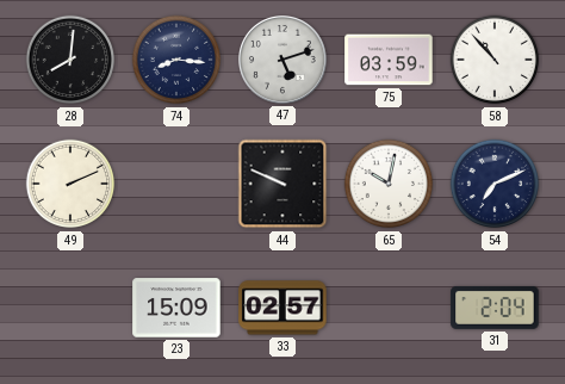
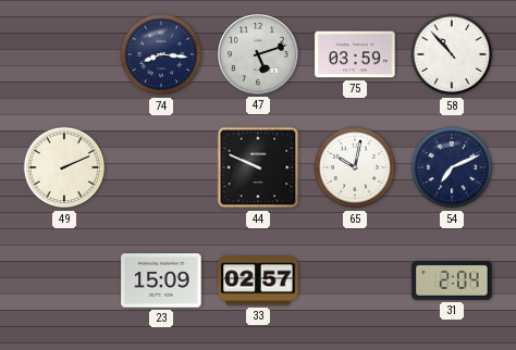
28: 8:01 -> none
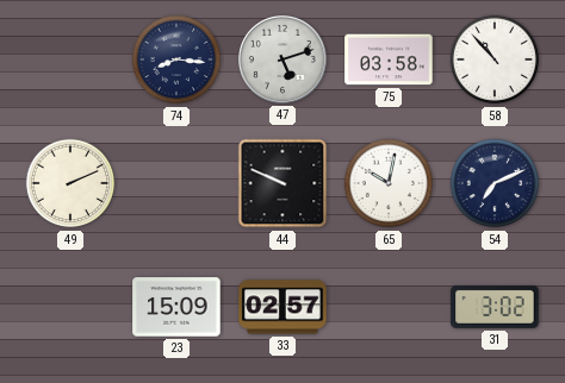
75: 03:59 -> 03:58
31: 2:04 -> 3:02
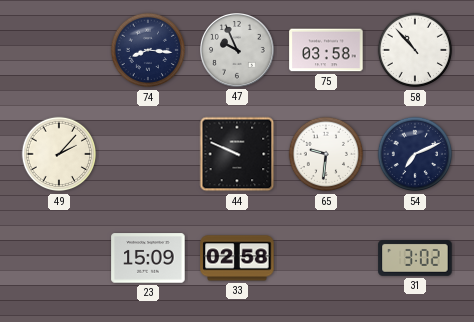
47: 5:12 -> 9:56
49: 2:11 -> 2:07
65: 10:02 -> 9:31
33: 02:57 -> 02:58
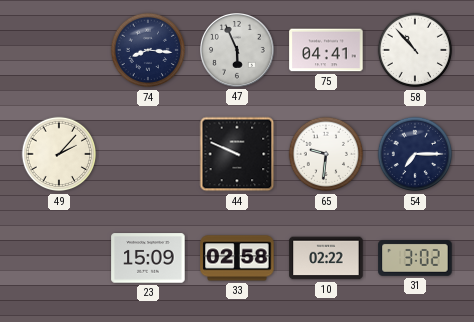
47: 9:56 -> 5:56
75: 03:58 -> 04:41
54: 7:11 -> 7:15
10: none -> 02:22
